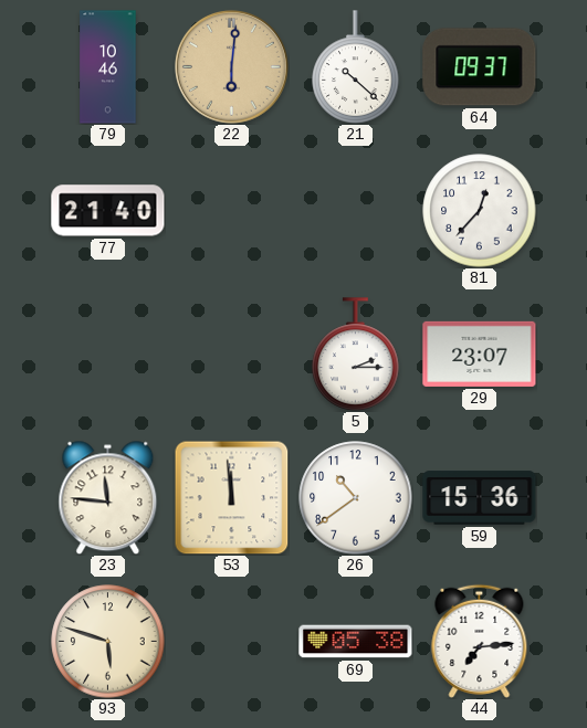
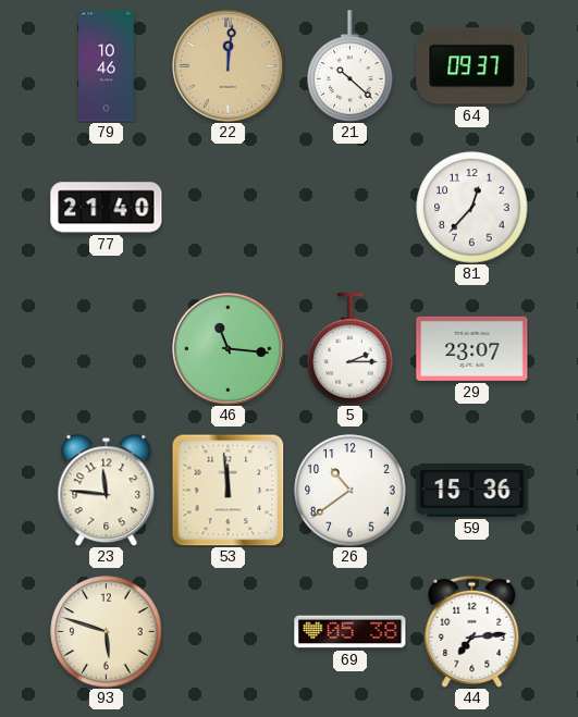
22: 6:01 -> 12:01
46: none -> 11:16
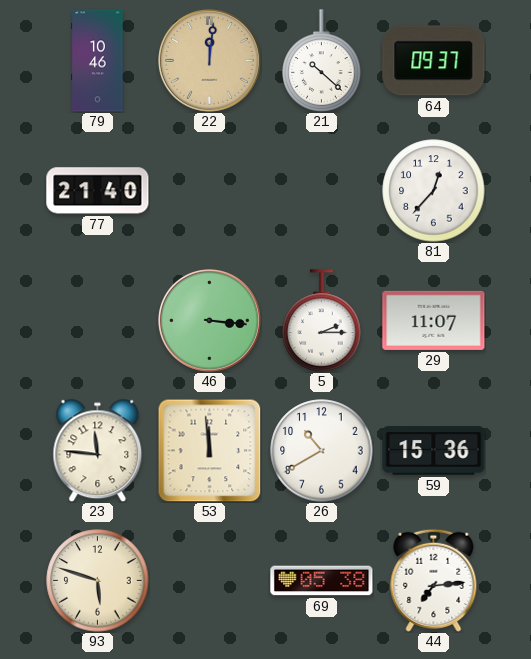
46: 11:16 -> 3:16
29: 23:07 -> 11:07
26: 10:39 -> 10:40
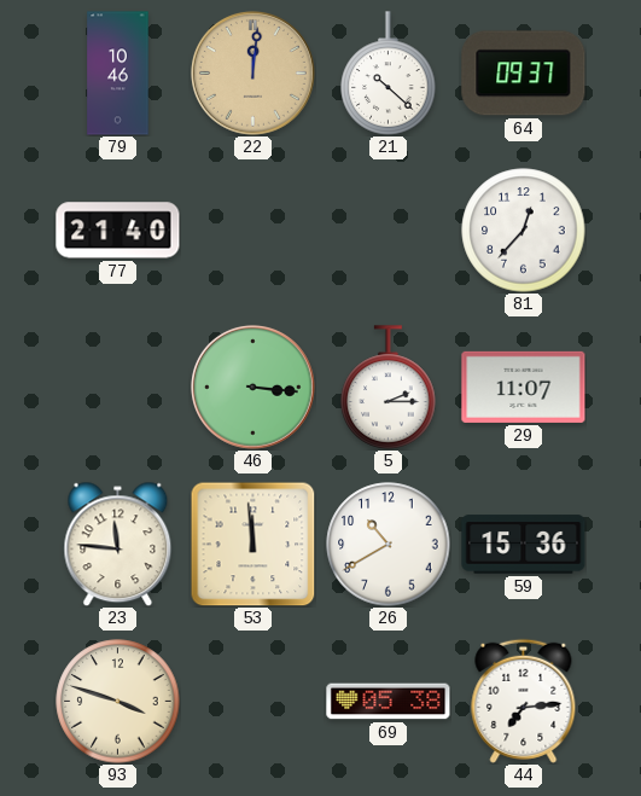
93: 5:48 -> 3:48
